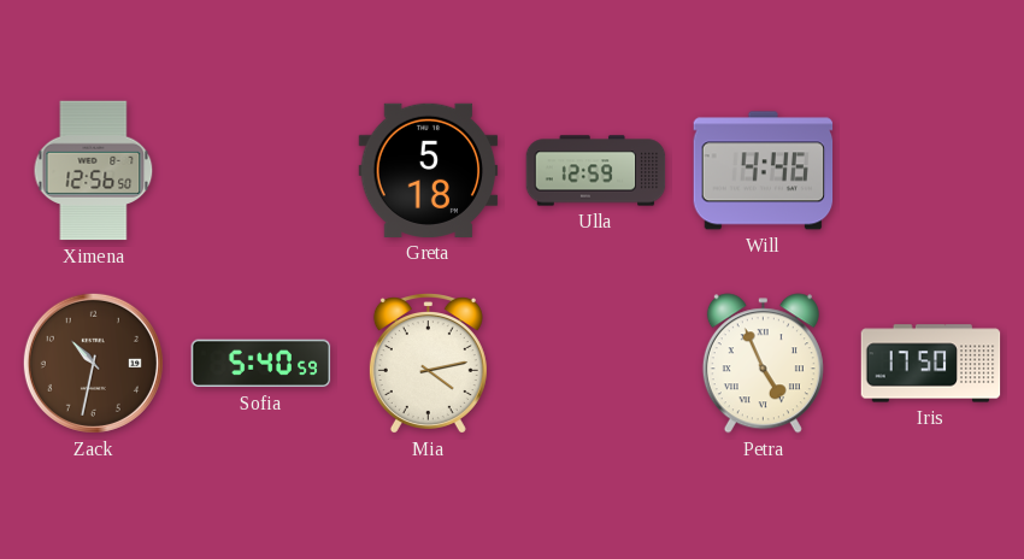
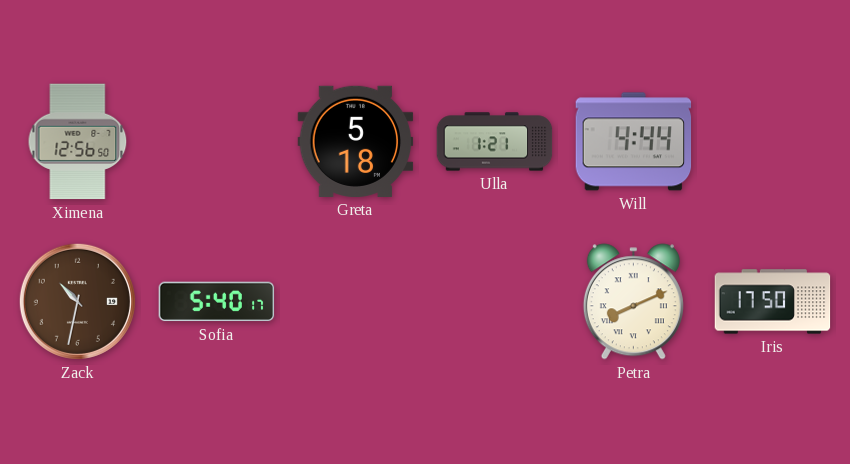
Ulla: 12:59 -> 1:21
Will: 4:46 -> 4:44
Sofia: 5:40:59 -> 5:40:17
Mia: 4:13 -> none
Petra: 4:56 -> 8:11
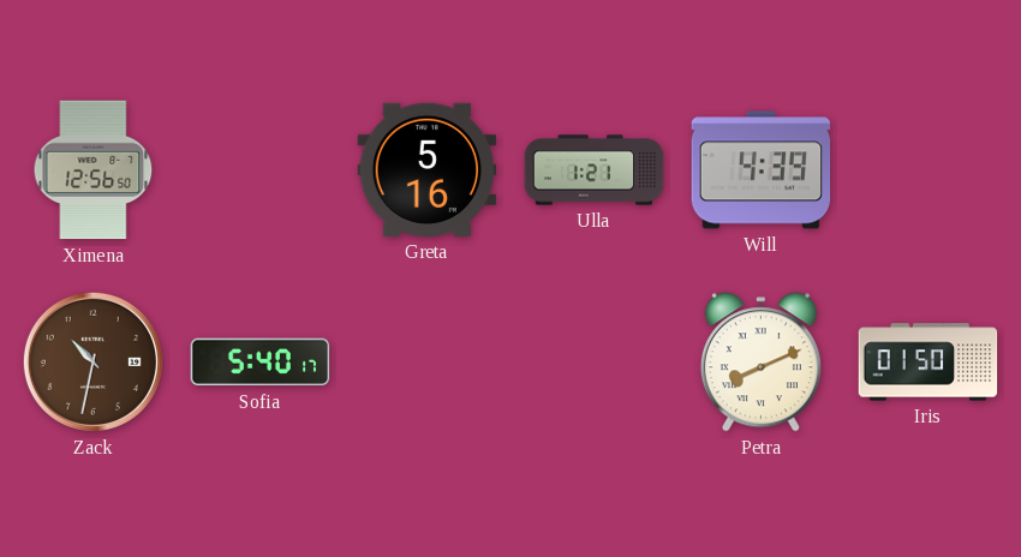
Greta: 5:18 -> 5:16
Will: 4:44 -> 4:39
Iris: 17:50 -> 01:50
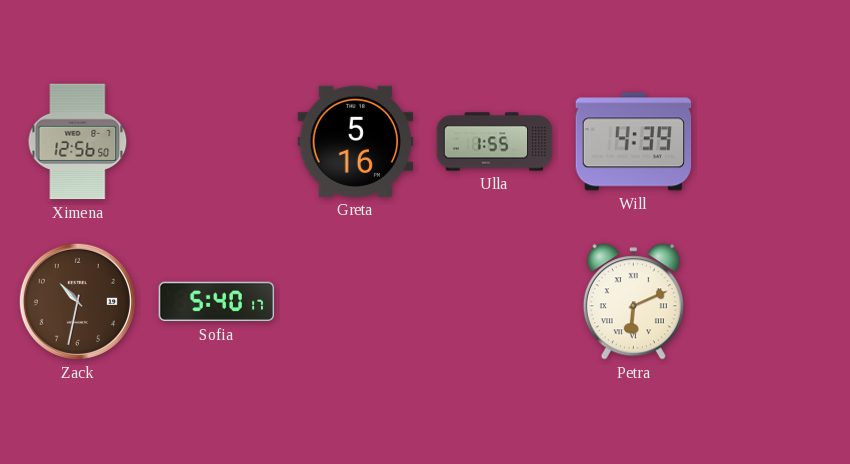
Ulla: 1:21 -> 1:55
Petra: 8:11 -> 6:11
Iris: 01:50 -> none
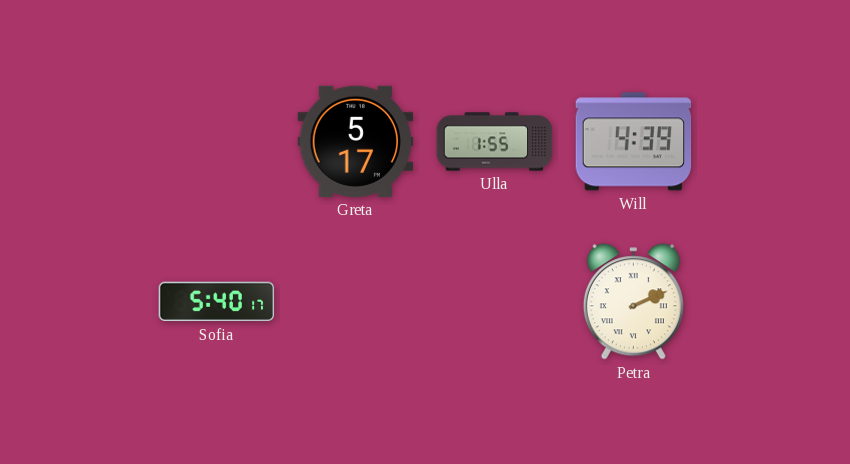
Ximena: 12:56 -> none
Greta: 5:16 -> 5:17
Zack: 10:32 -> none
Petra: 6:11 -> 2:11
